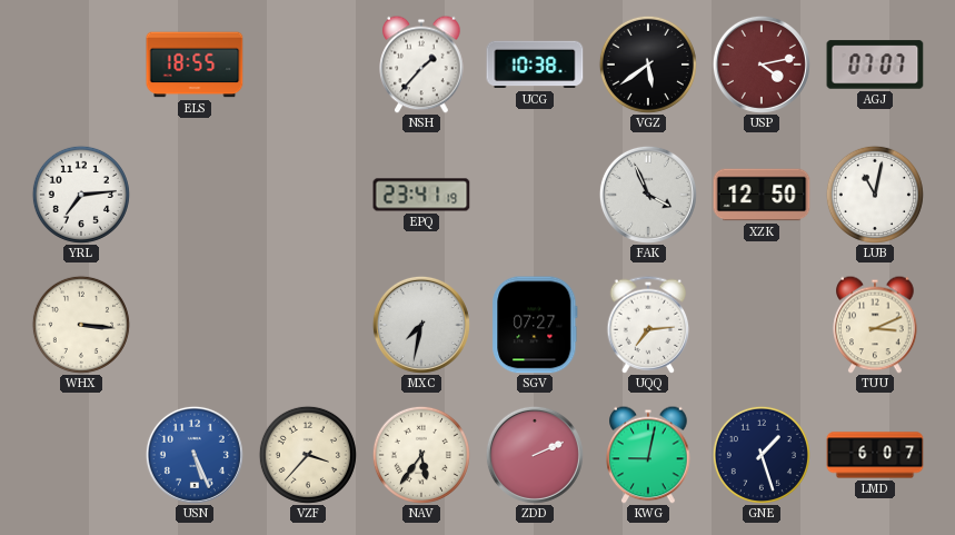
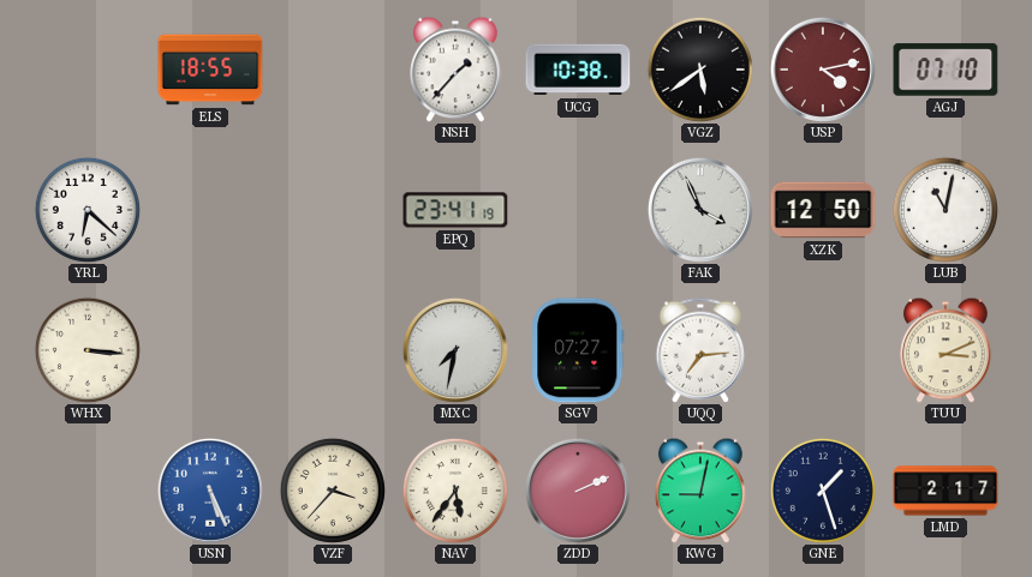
AGJ: 07:07 -> 07:10
YRL: 7:14 -> 6:22
LMD: 6:07 -> 2:17
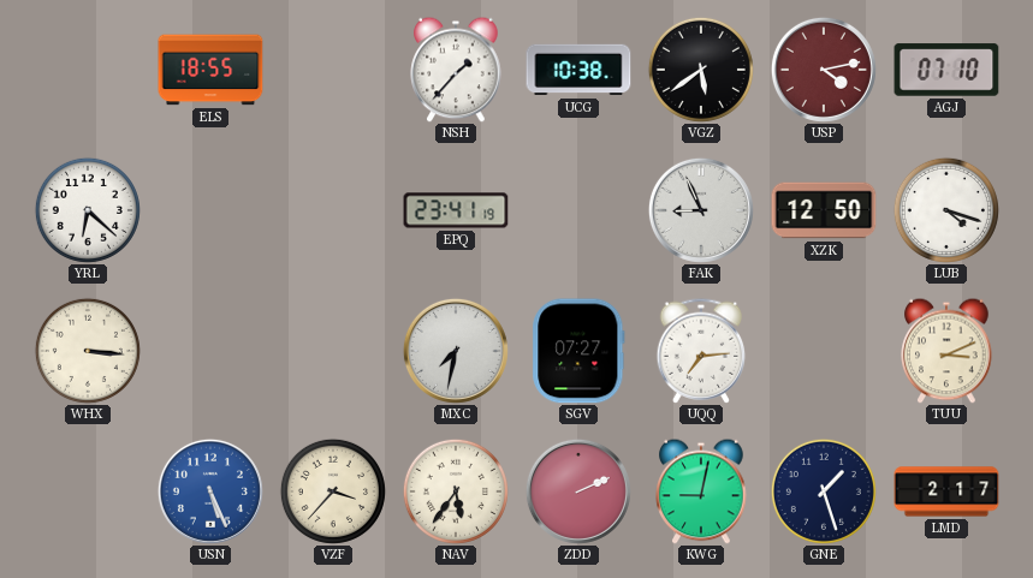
FAK: 3:56 -> 8:56
LUB: 11:02 -> 4:18
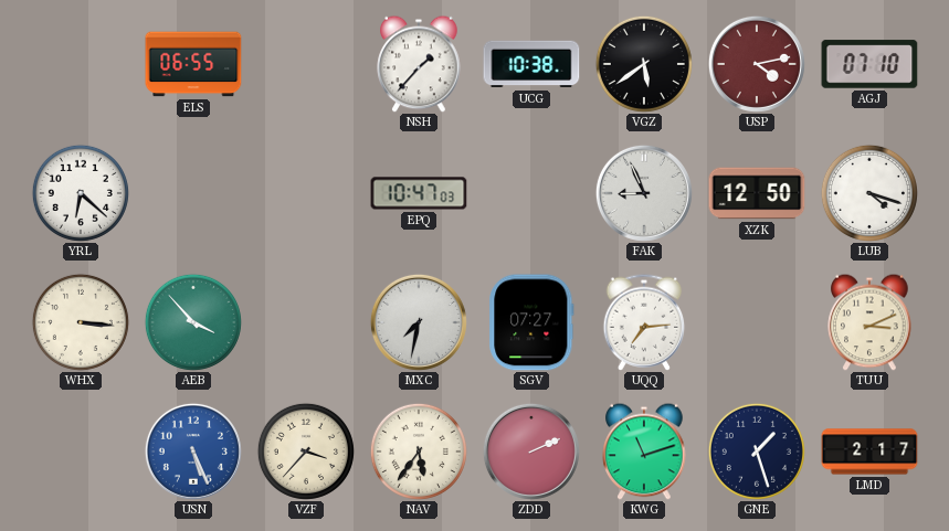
ELS: 18:55 -> 06:55
EPQ: 23:41 -> 10:47
AEB: none -> 3:53
KWG: 9:02 -> 11:12
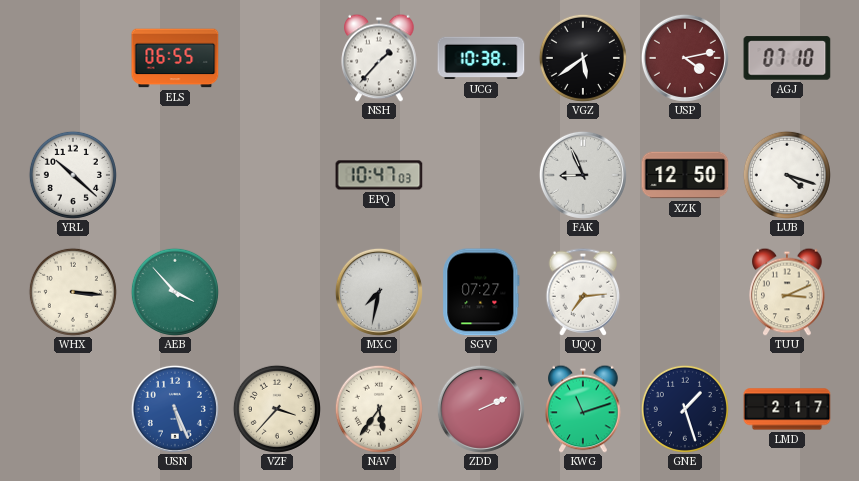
YRL: 6:22 -> 10:22
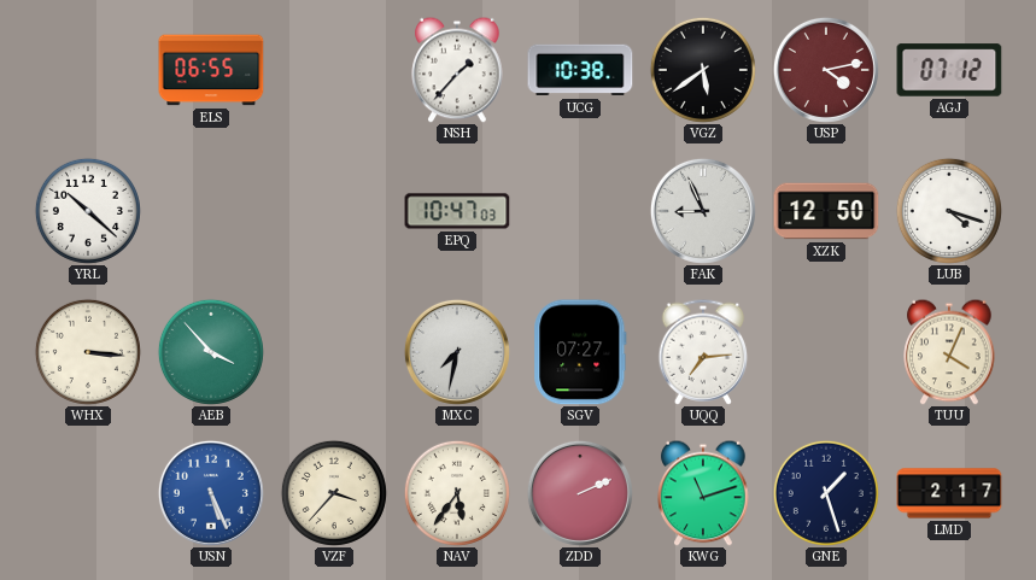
AGJ: 07:10 -> 07:12
TUU: 3:11 -> 4:04
